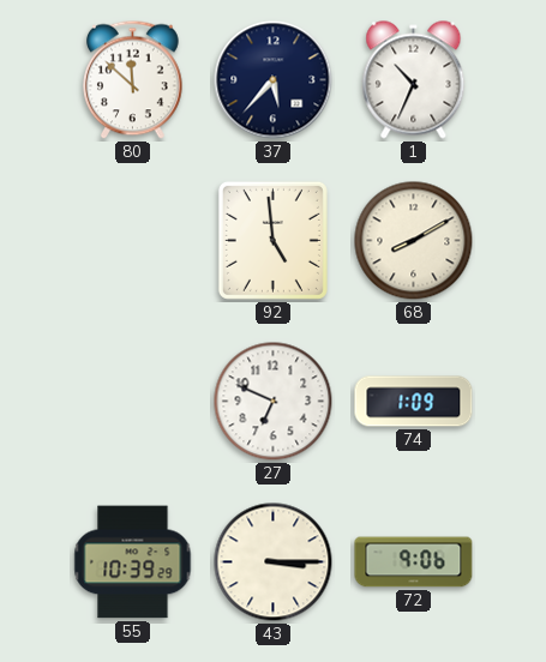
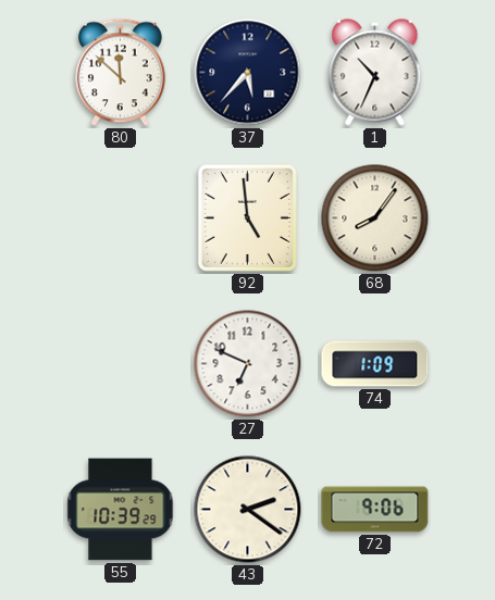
68: 8:10 -> 8:06
43: 3:15 -> 2:21
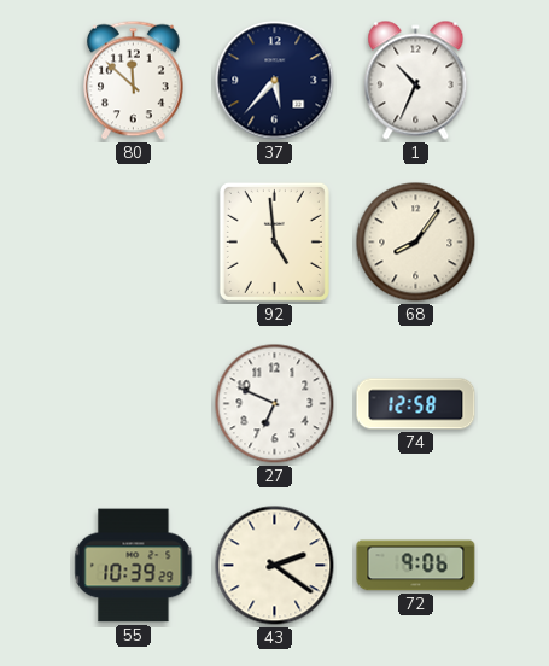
74: 1:09 -> 12:58
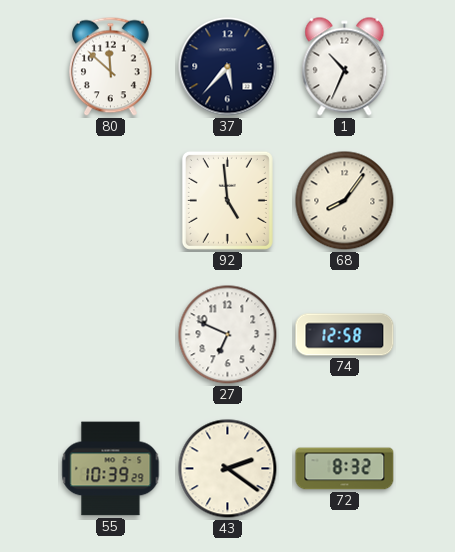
72: 9:06 -> 8:32
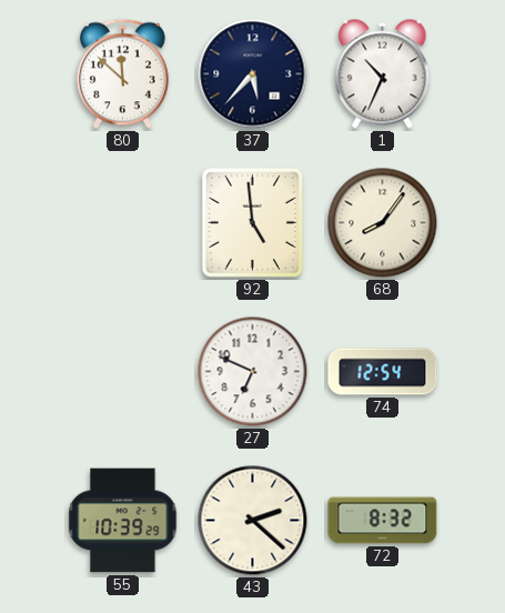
74: 12:58 -> 12:54
43: 2:21 -> 2:22
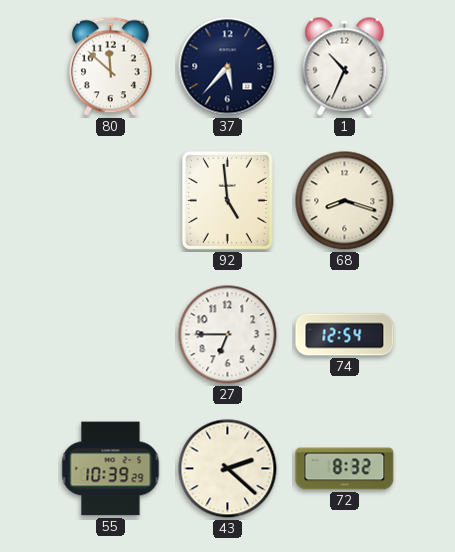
68: 8:06 -> 8:18
27: 6:49 -> 6:45
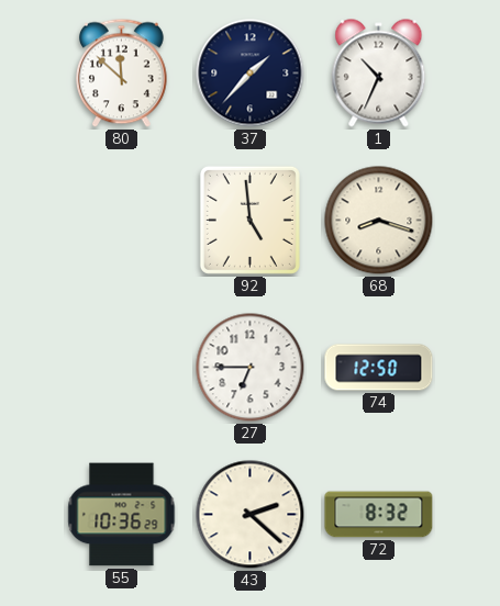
37: 5:37 -> 1:37
74: 12:54 -> 12:50
55: 10:39 -> 10:36
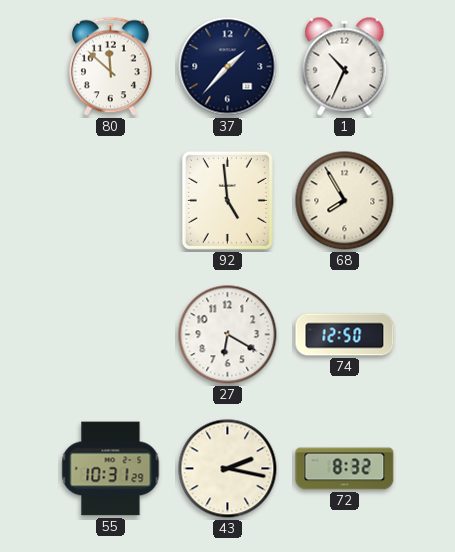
68: 8:18 -> 7:55
27: 6:45 -> 6:20
55: 10:36 -> 10:31
43: 2:22 -> 2:17
